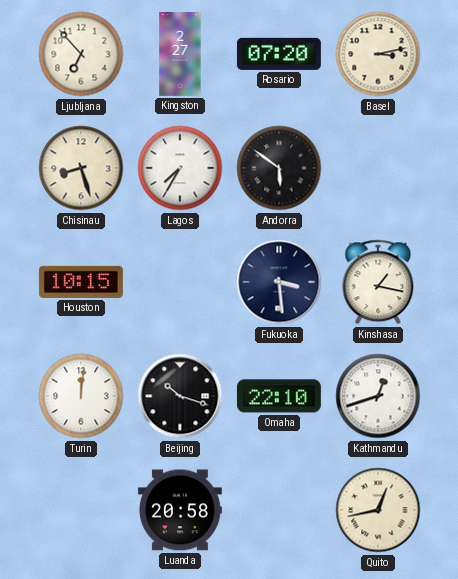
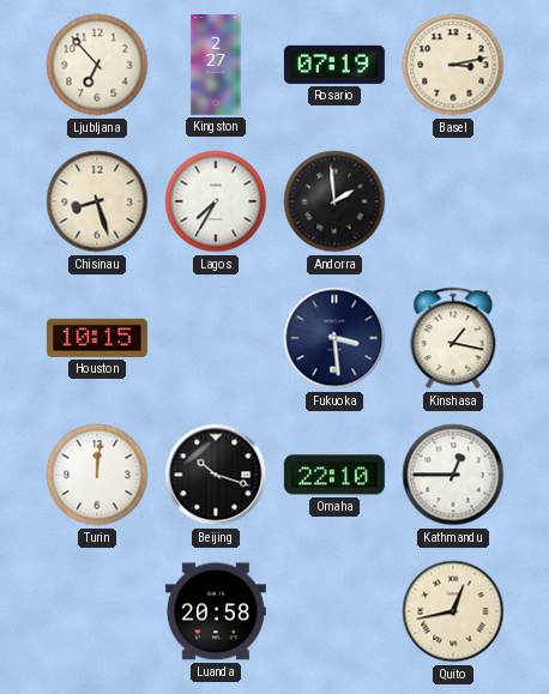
Rosario: 07:20 -> 07:19
Andorra: 5:51 -> 1:59
Kathmandu: 12:42 -> 12:45
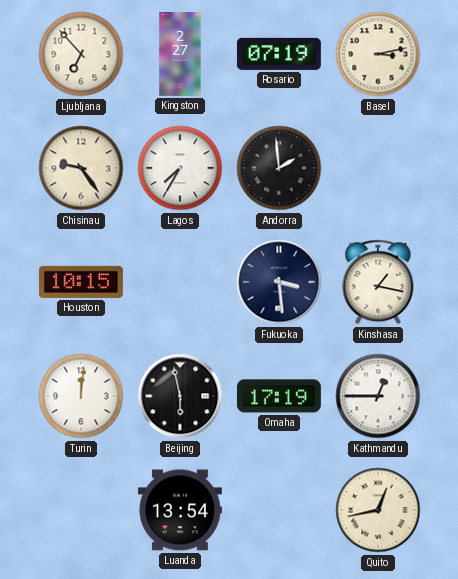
Chisinau: 8:27 -> 9:24
Beijing: 10:18 -> 5:58
Omaha: 22:10 -> 17:19
Luanda: 20:58 -> 13:54
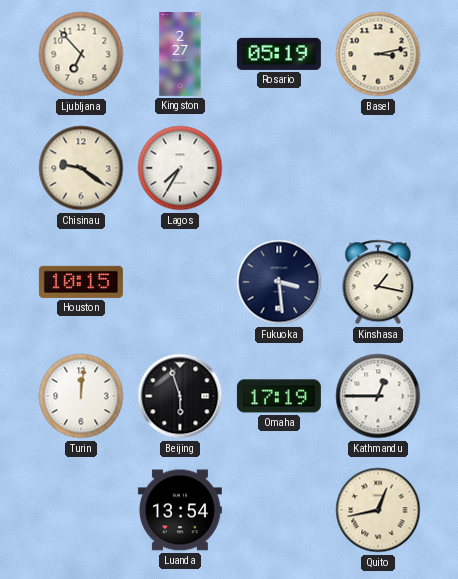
Rosario: 07:19 -> 05:19
Chisinau: 9:24 -> 9:21
Andorra: 1:59 -> none
Beijing: 5:58 -> 5:57
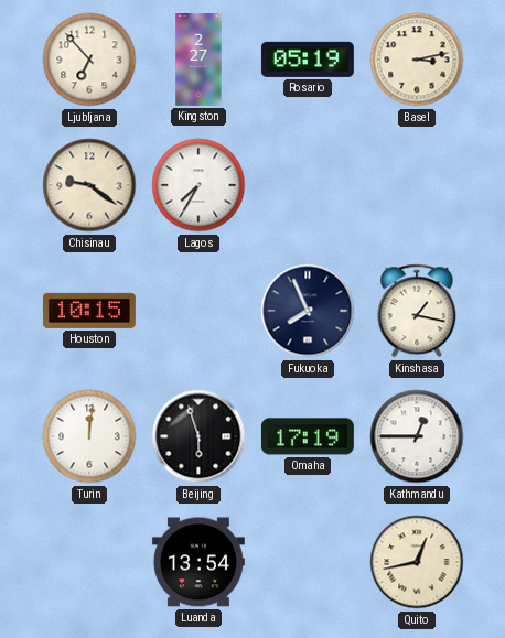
Fukuoka: 3:29 -> 7:56
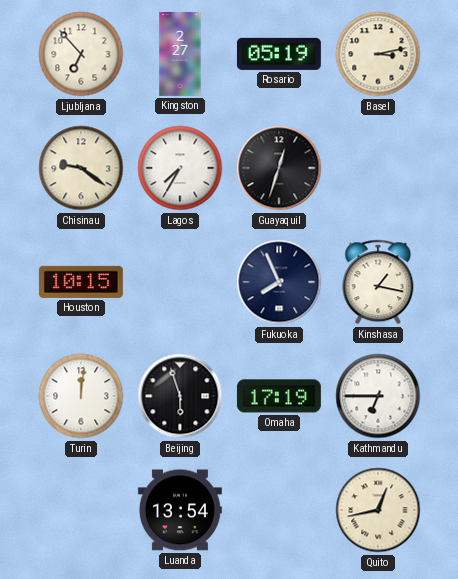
Guayaquil: none -> 12:33
Kathmandu: 12:45 -> 6:45
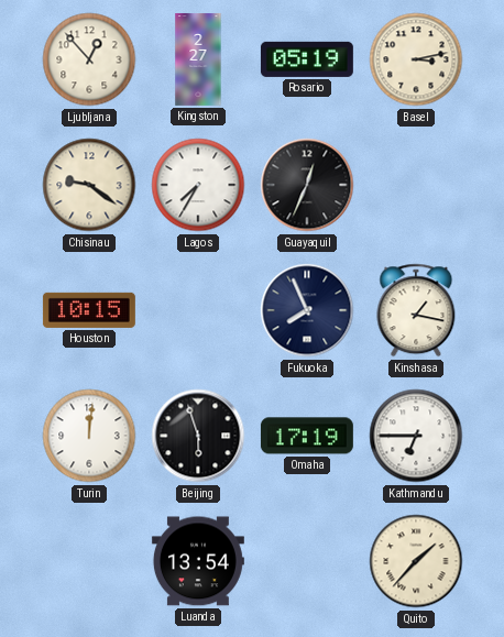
Ljubljana: 6:53 -> 12:53
Guayaquil: 12:33 -> 12:34
Quito: 12:43 -> 1:37
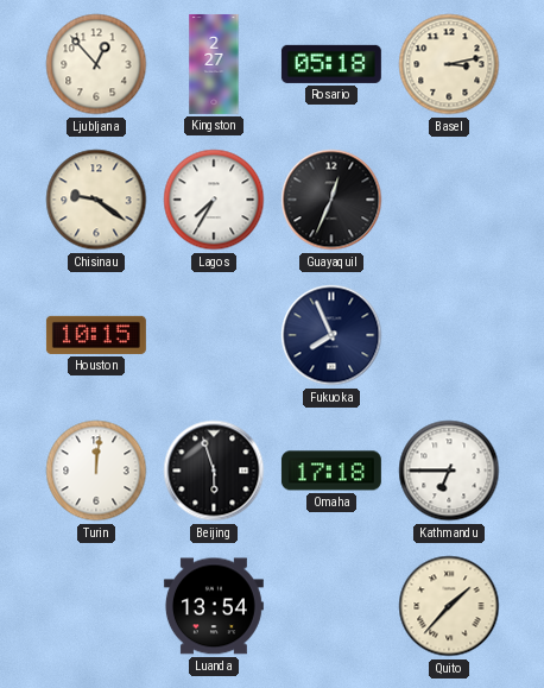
Rosario: 05:19 -> 05:18
Kinshasa: 1:17 -> none
Omaha: 17:19 -> 17:18
